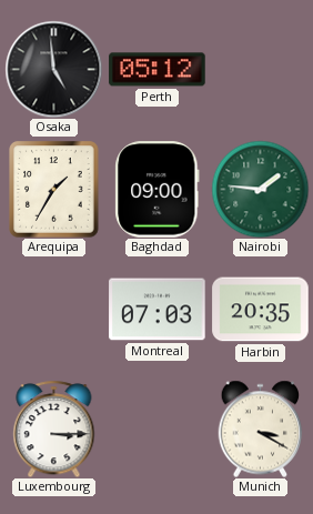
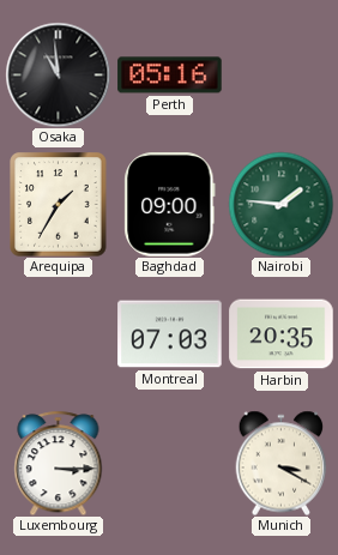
Osaka: 4:59 -> 10:59
Perth: 05:12 -> 05:16
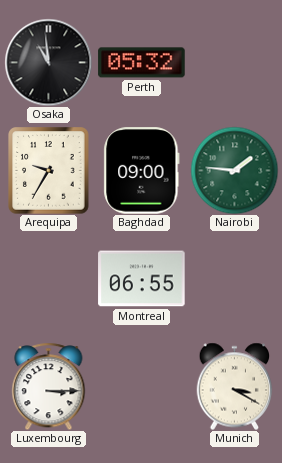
Perth: 05:16 -> 05:32
Arequipa: 1:35 -> 9:35
Montreal: 07:03 -> 06:55
Harbin: 20:35 -> none
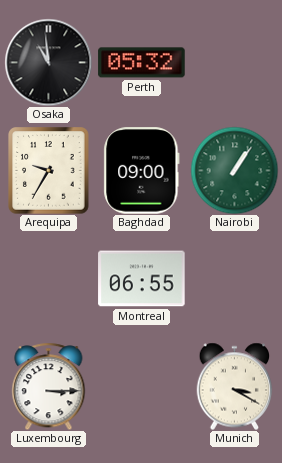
Nairobi: 1:46 -> 1:06
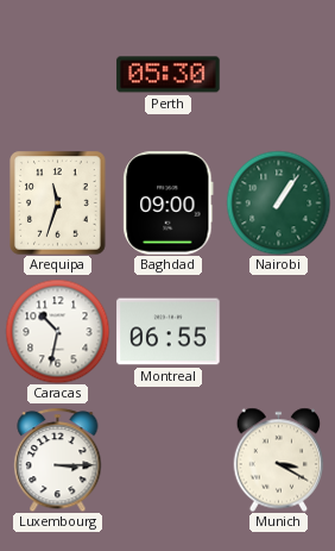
Osaka: 10:59 -> none
Perth: 05:32 -> 05:30
Arequipa: 9:35 -> 11:33
Caracas: none -> 10:32
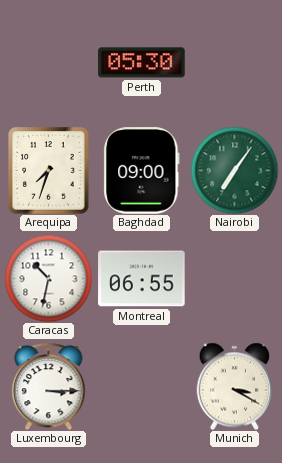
Arequipa: 11:33 -> 7:33
Nairobi: 1:06 -> 7:06
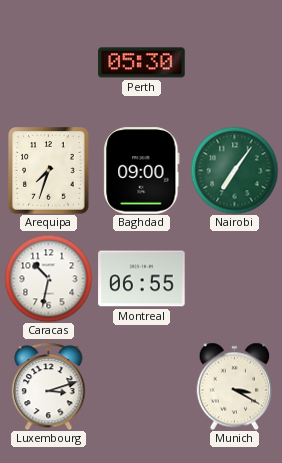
Luxembourg: 3:15 -> 3:12
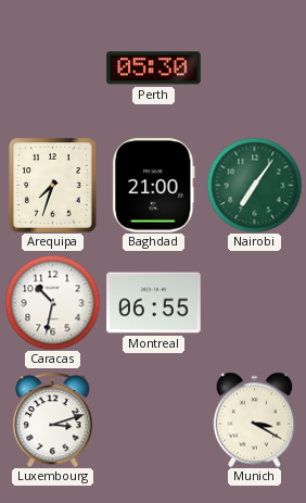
Baghdad: 09:00 -> 21:00
